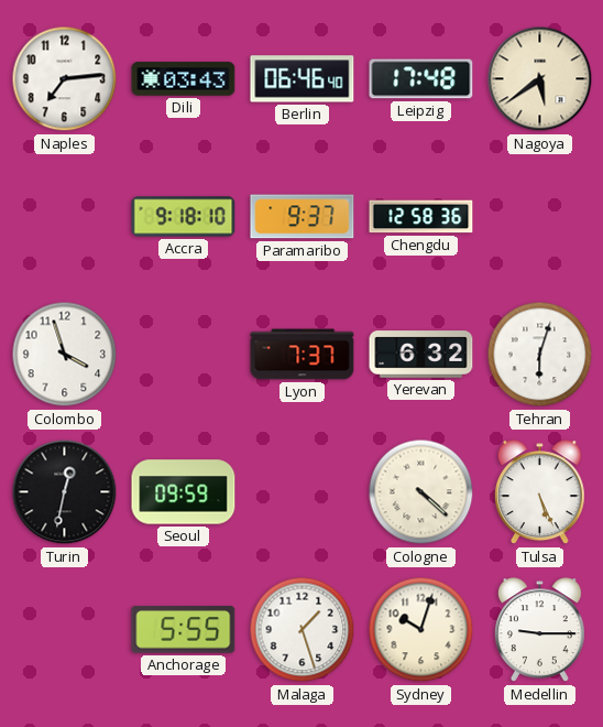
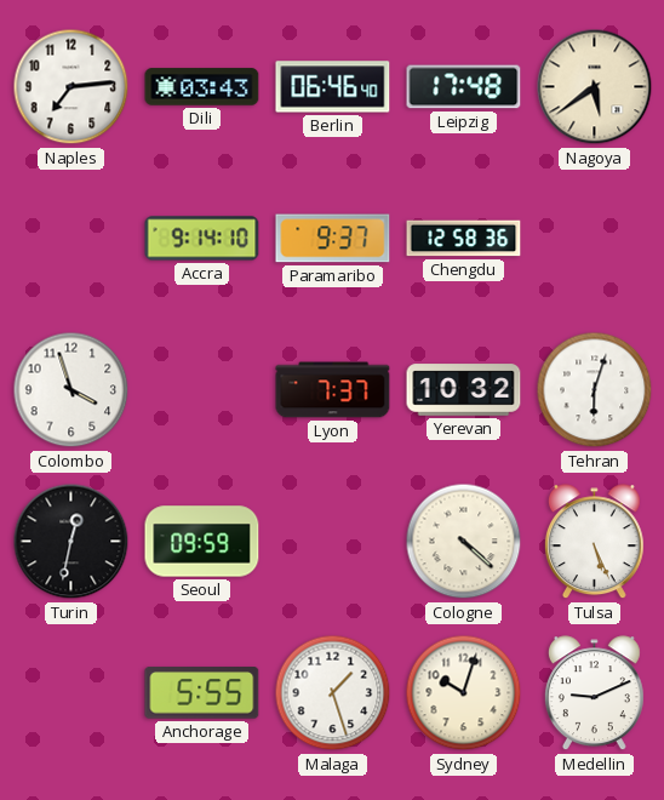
Accra: 9:18 -> 9:14
Yerevan: 6:32 -> 10:32
Medellin: 9:15 -> 9:11
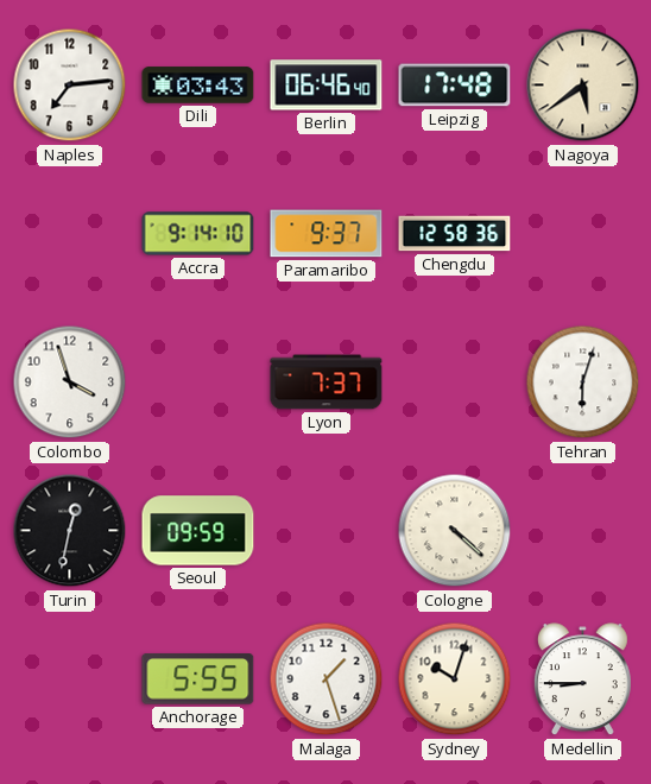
Yerevan: 10:32 -> none
Tulsa: 5:26 -> none
Medellin: 9:11 -> 8:45
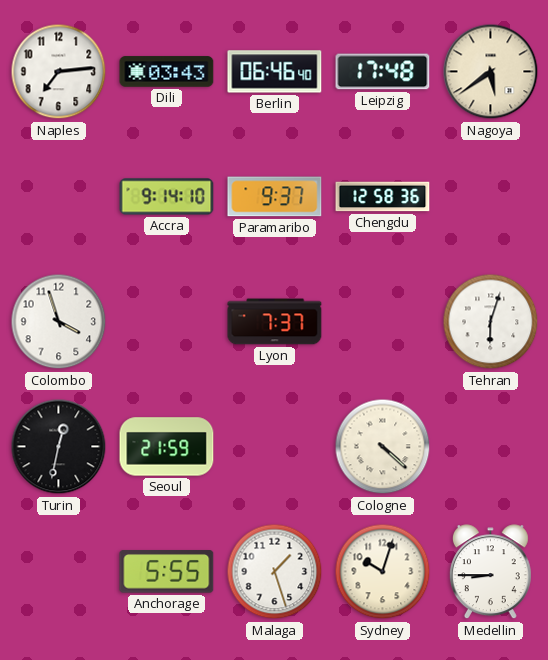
Seoul: 09:59 -> 21:59
